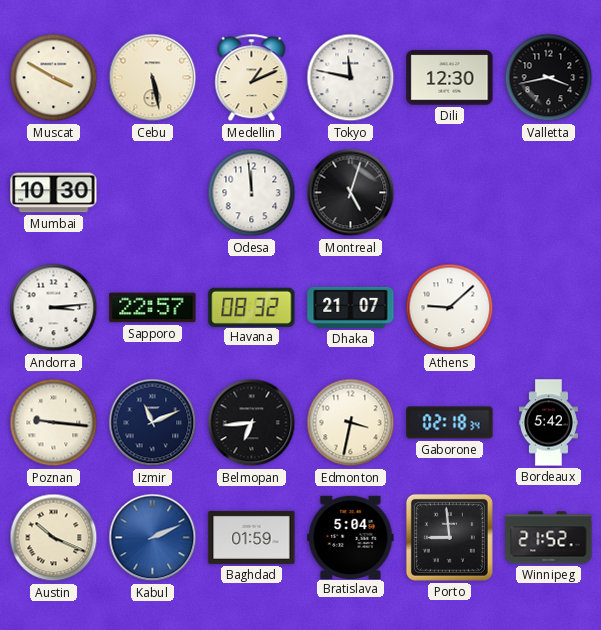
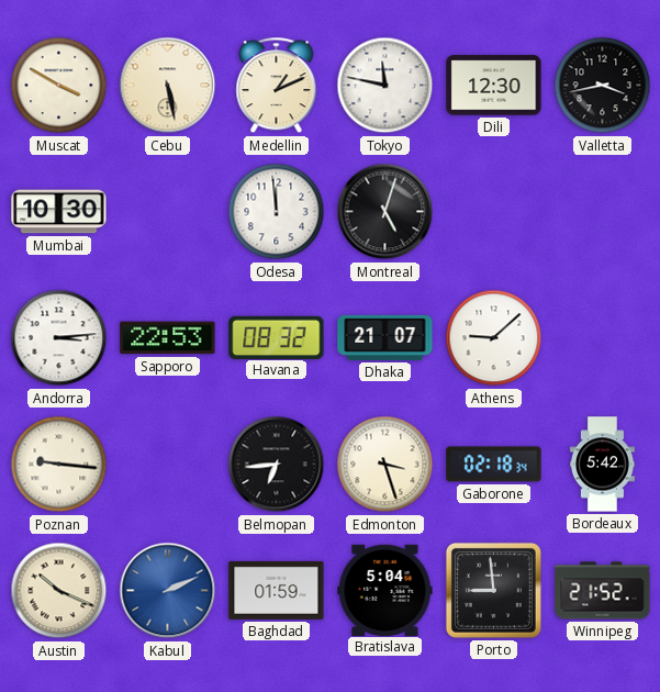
Sapporo: 22:57 -> 22:53
Izmir: 11:11 -> none
Edmonton: 3:32 -> 3:27
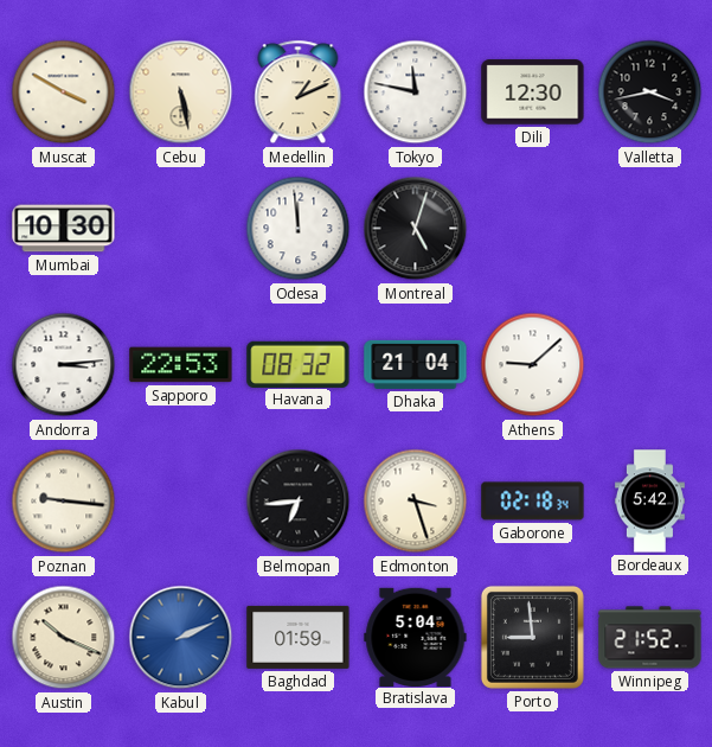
Dhaka: 21:07 -> 21:04
